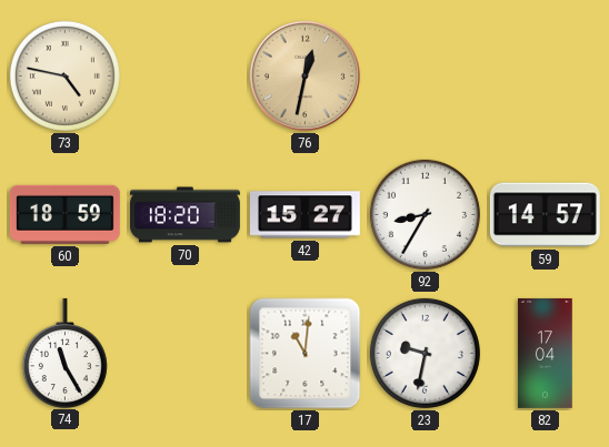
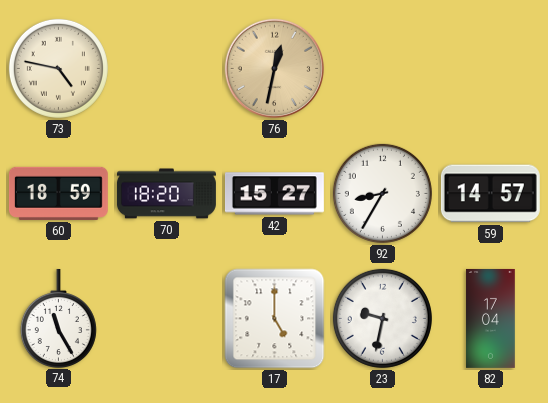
17: 11:01 -> 5:00
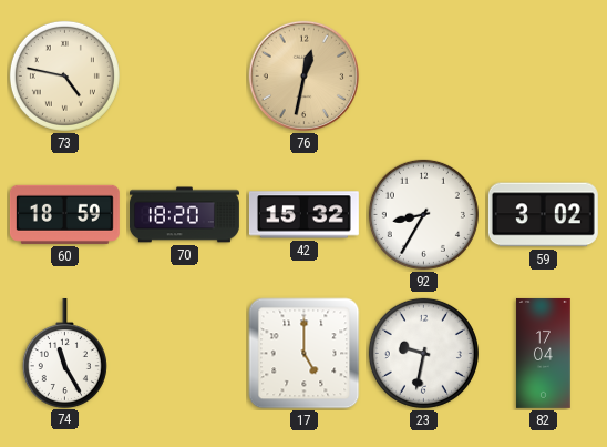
42: 15:27 -> 15:32
59: 14:57 -> 3:02
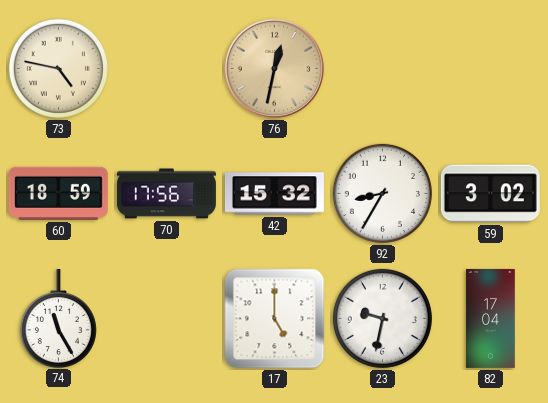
70: 18:20 -> 17:56
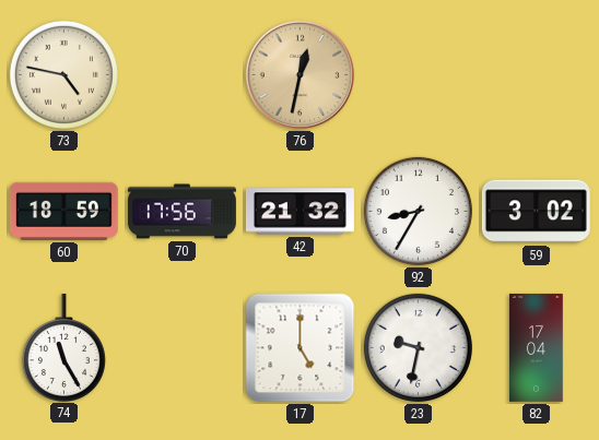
42: 15:32 -> 21:32
